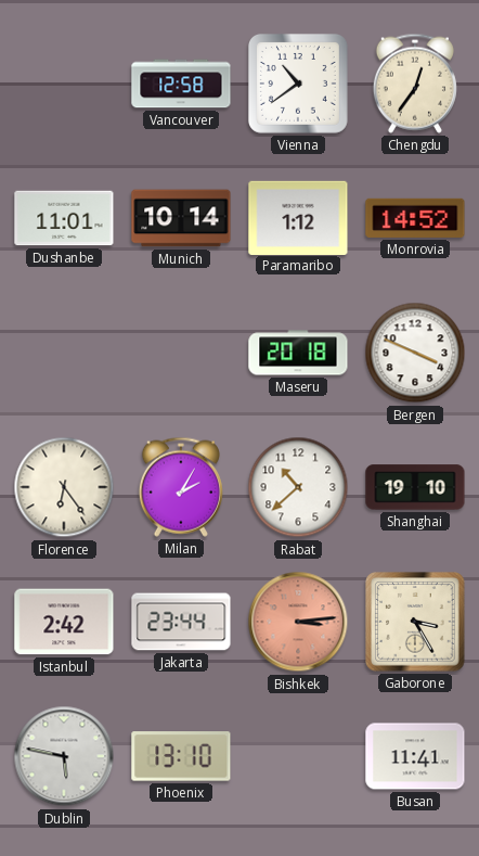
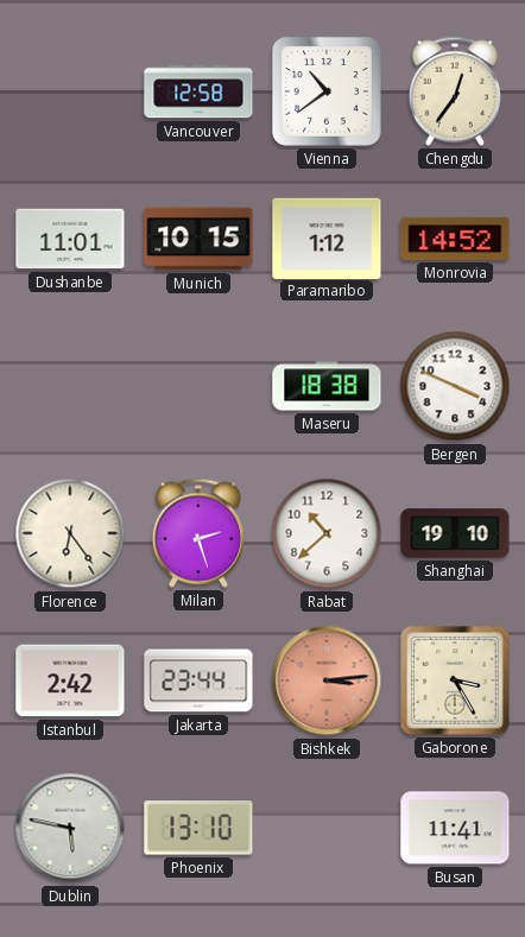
Munich: 10:14 -> 10:15
Maseru: 20:18 -> 18:38
Milan: 2:05 -> 2:27
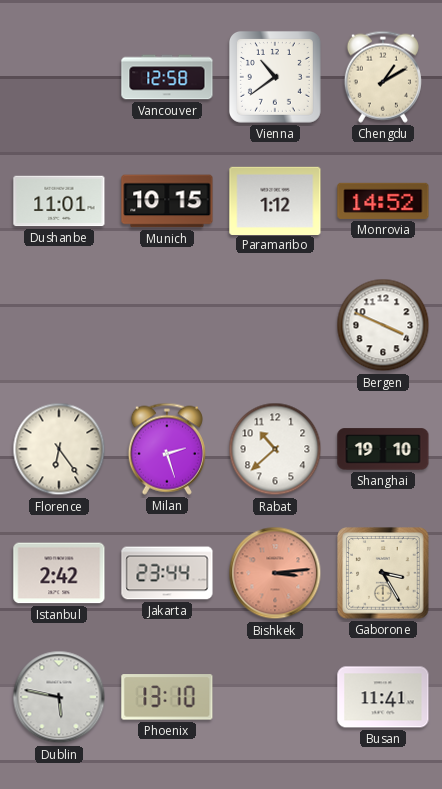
Chengdu: 12:36 -> 1:10
Maseru: 18:38 -> none
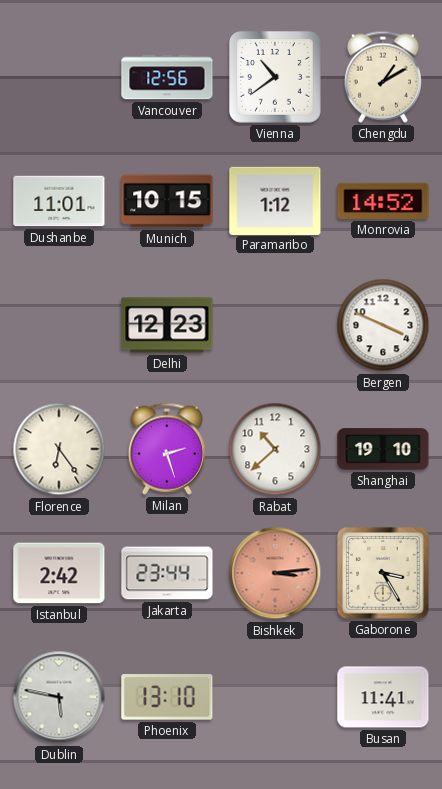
Vancouver: 12:58 -> 12:56
Delhi: none -> 12:23
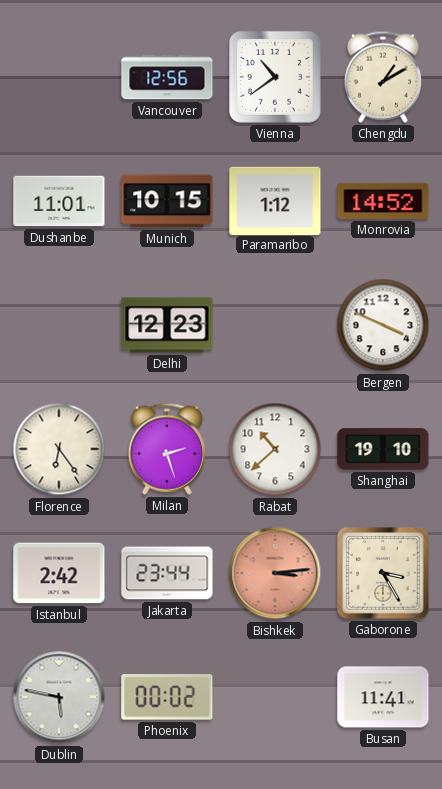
Phoenix: 13:10 -> 00:02
